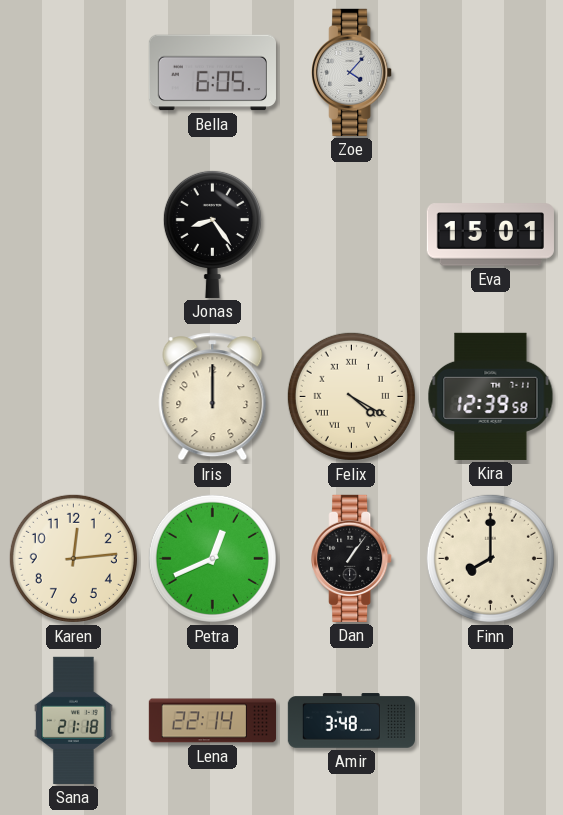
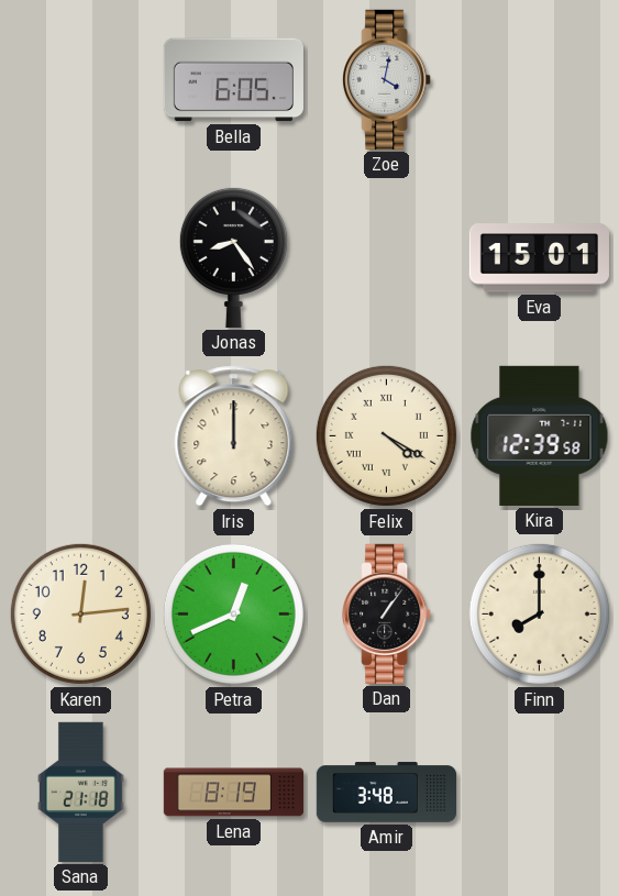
Zoe: 4:07 -> 4:02
Lena: 22:14 -> 8:19
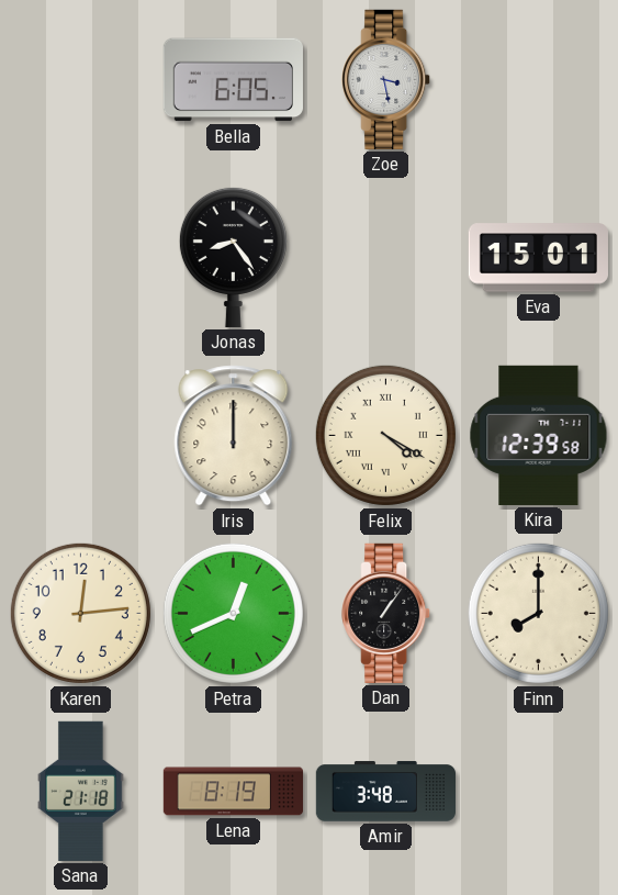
Zoe: 4:02 -> 3:28
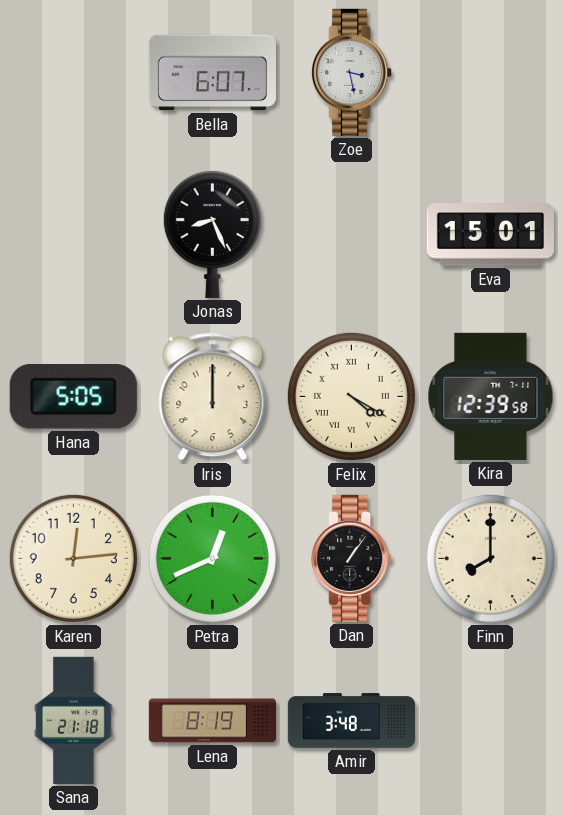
Bella: 6:05 -> 6:07
Jonas: 8:24 -> 8:26
Hana: none -> 5:05
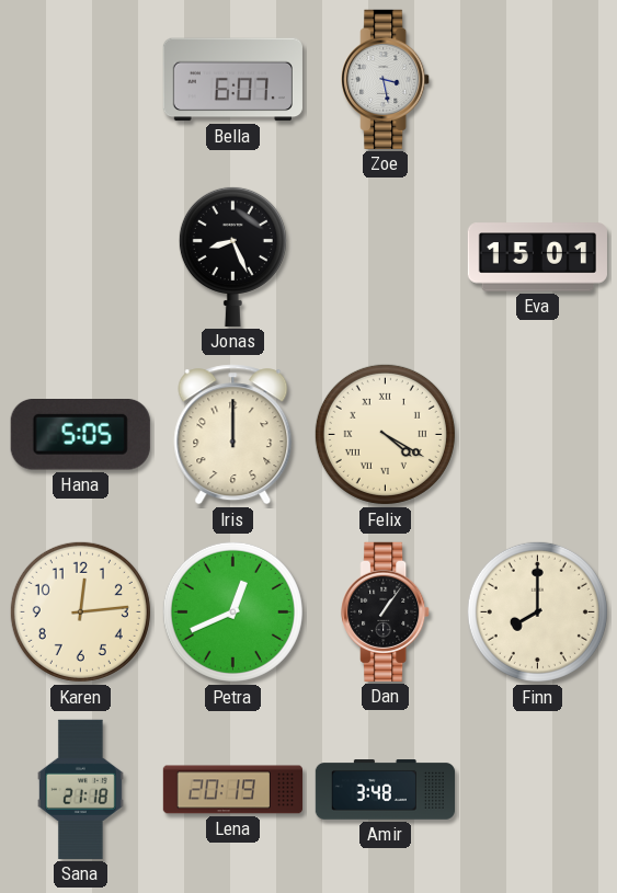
Kira: 12:39 -> none
Lena: 8:19 -> 20:19
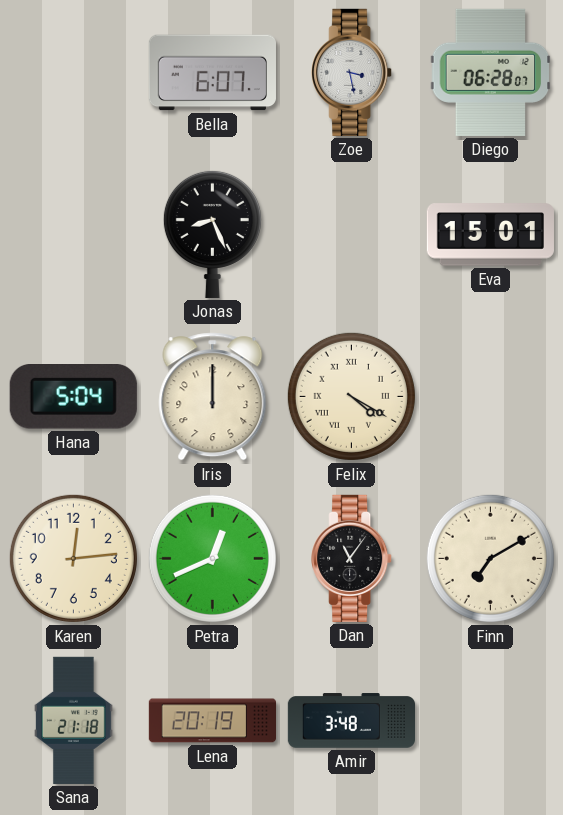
Diego: none -> 06:28
Hana: 5:05 -> 5:04
Dan: 1:06 -> 11:06
Finn: 8:00 -> 7:10
